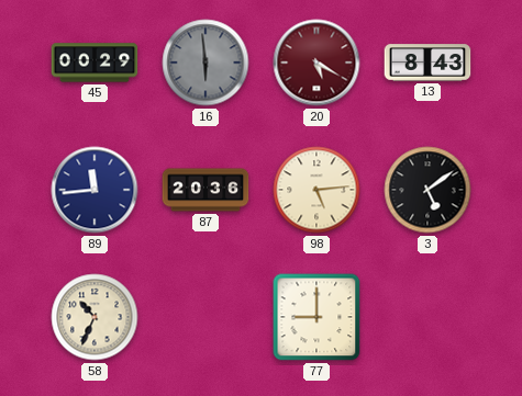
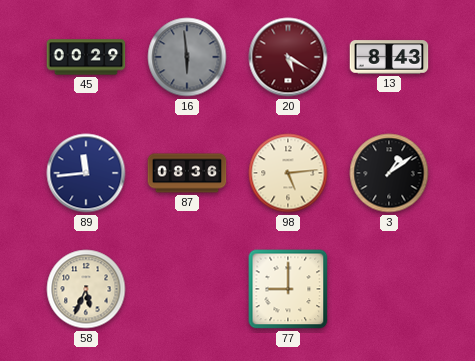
87: 20:36 -> 08:36
3: 5:09 -> 1:09
58: 10:34 -> 5:34
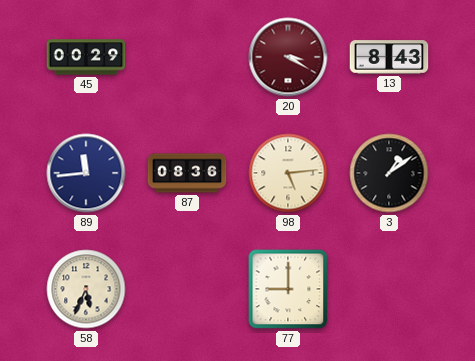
16: 5:59 -> none
20: 5:20 -> 3:20
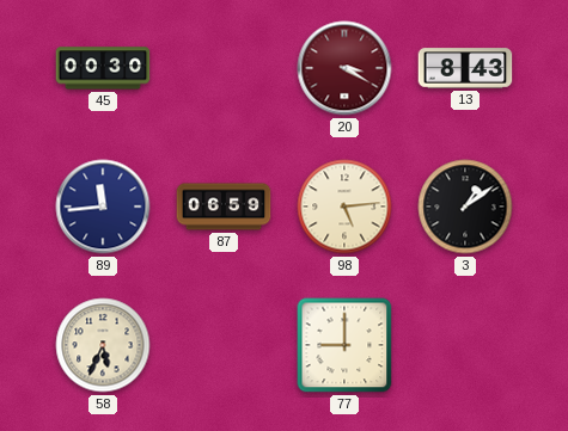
45: 00:29 -> 00:30
87: 08:36 -> 06:59
